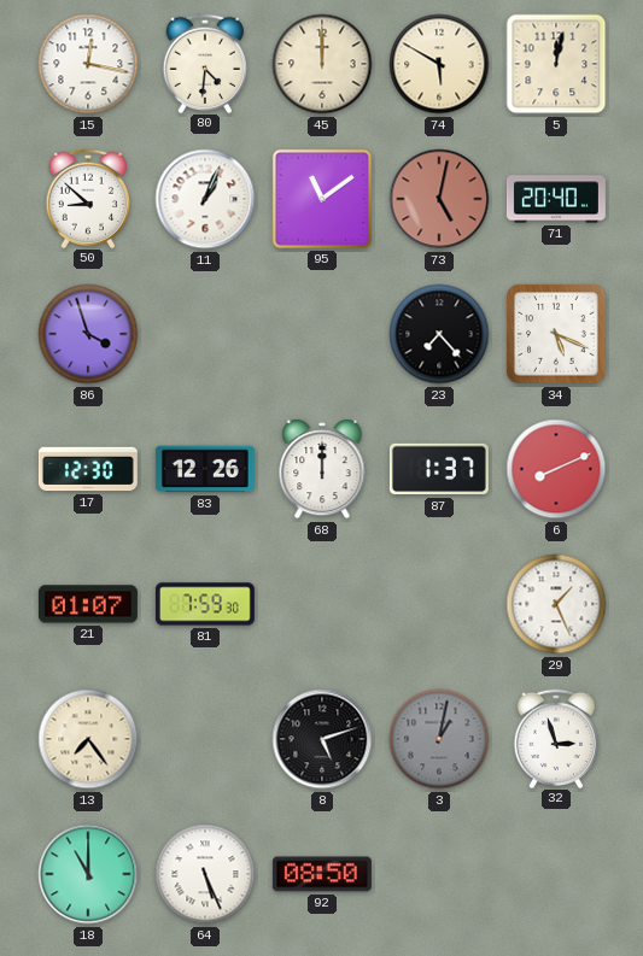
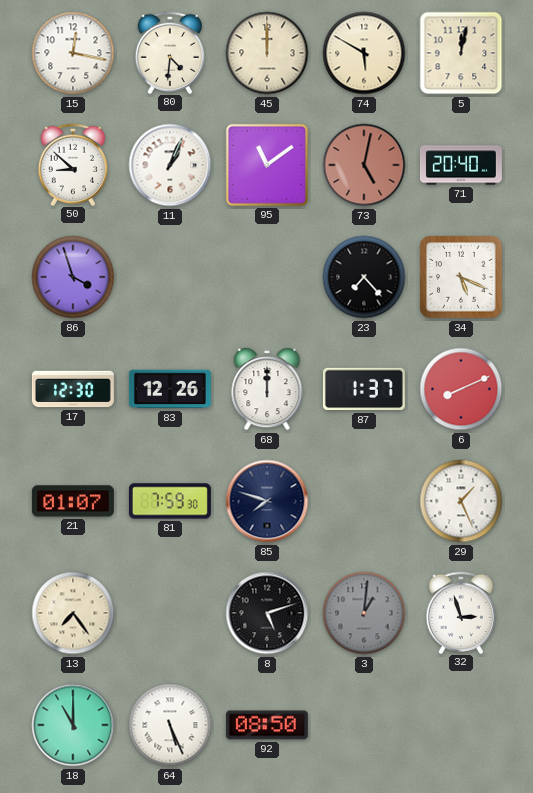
85: none -> 7:48
3: 1:02 -> 1:01
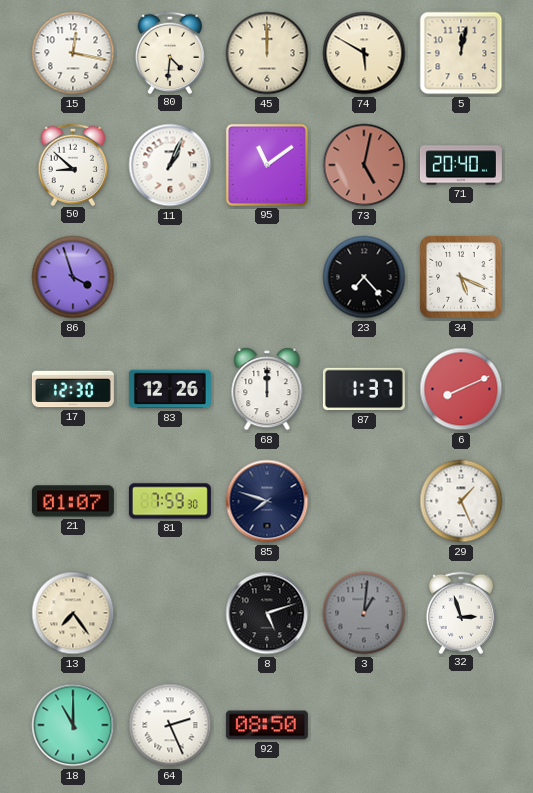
64: 5:26 -> 2:26
